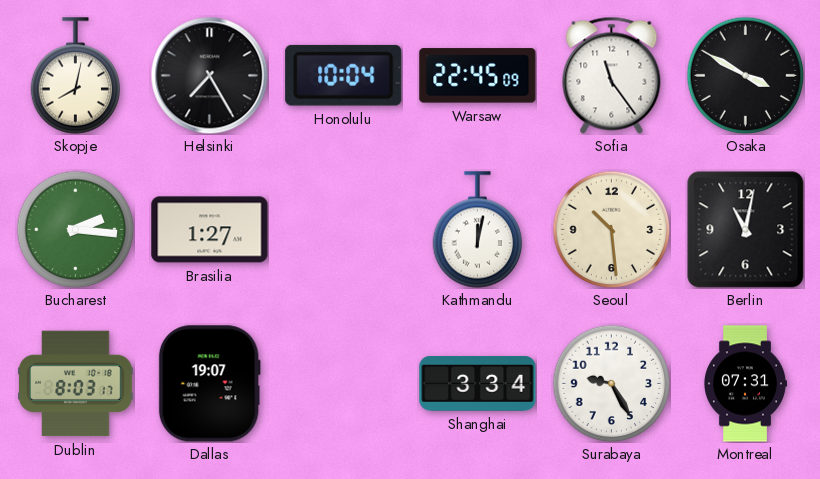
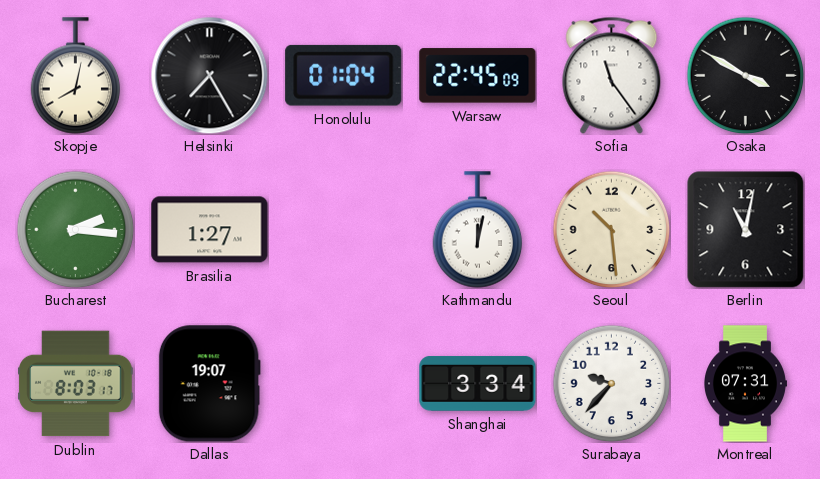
Honolulu: 10:04 -> 01:04
Surabaya: 9:25 -> 9:37
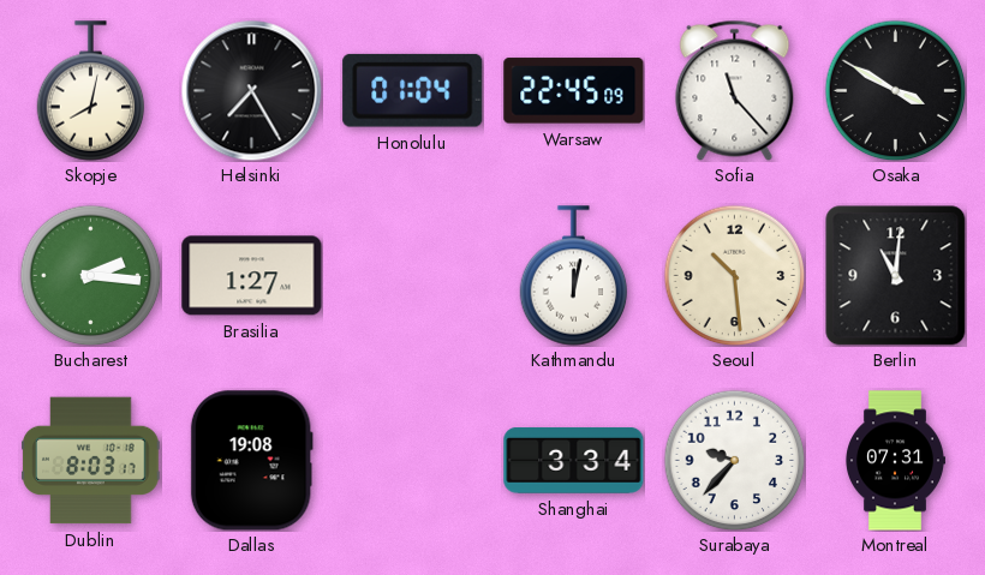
Sofia: 11:24 -> 11:23
Berlin: 11:02 -> 11:01
Dallas: 19:07 -> 19:08
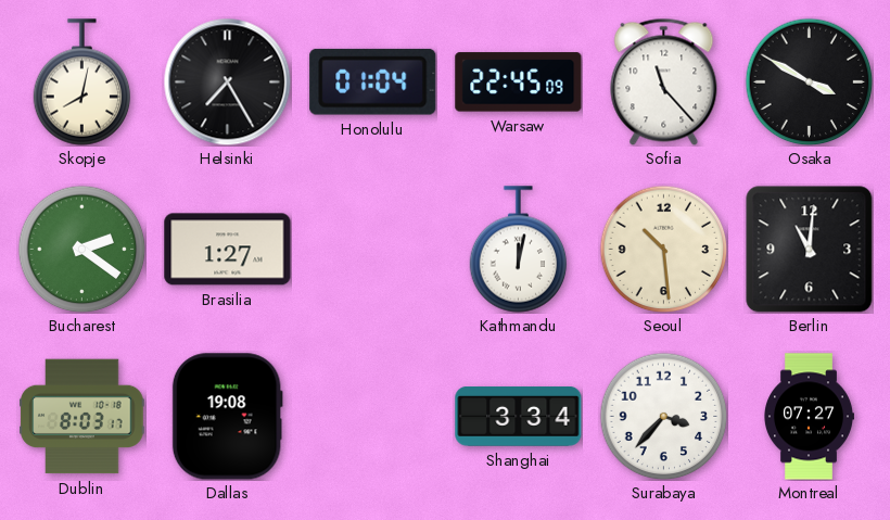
Bucharest: 2:16 -> 2:21
Surabaya: 9:37 -> 3:37
Montreal: 07:31 -> 07:27
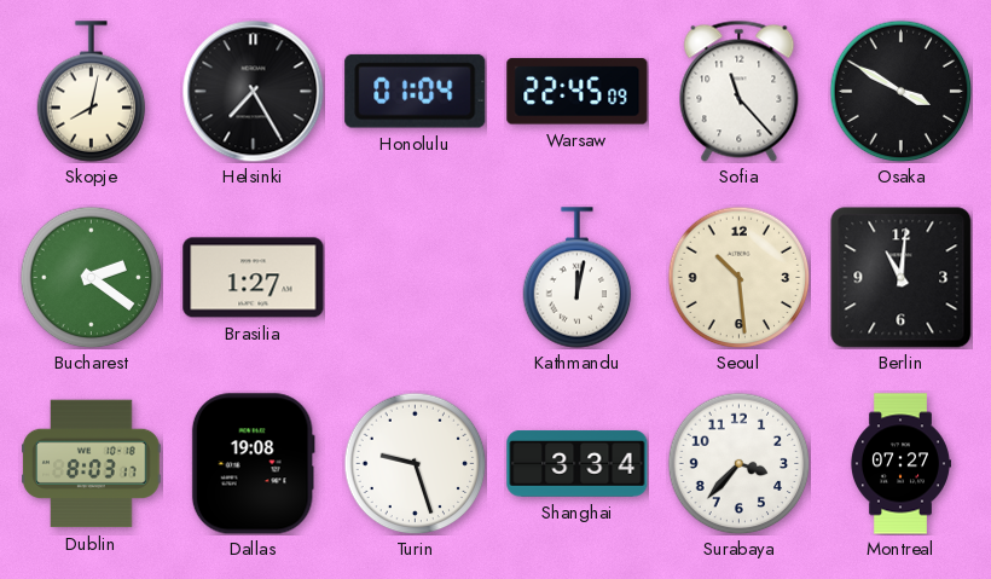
Turin: none -> 9:27
